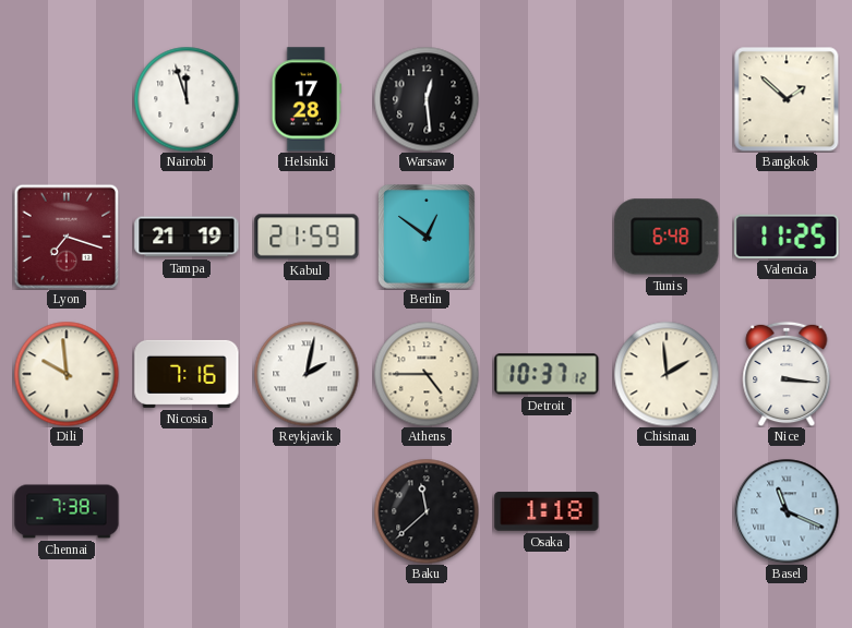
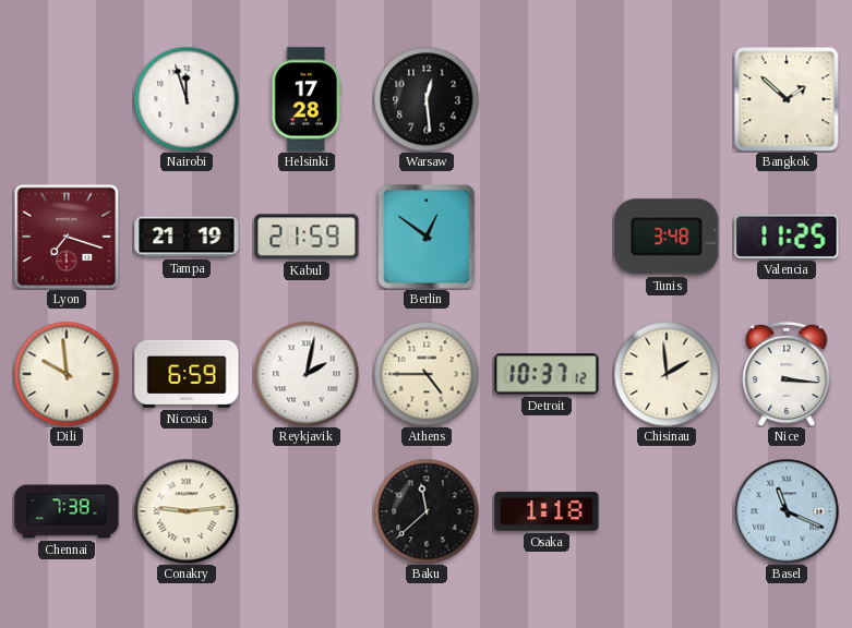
Tunis: 6:48 -> 3:48
Nicosia: 7:16 -> 6:59
Conakry: none -> 9:14
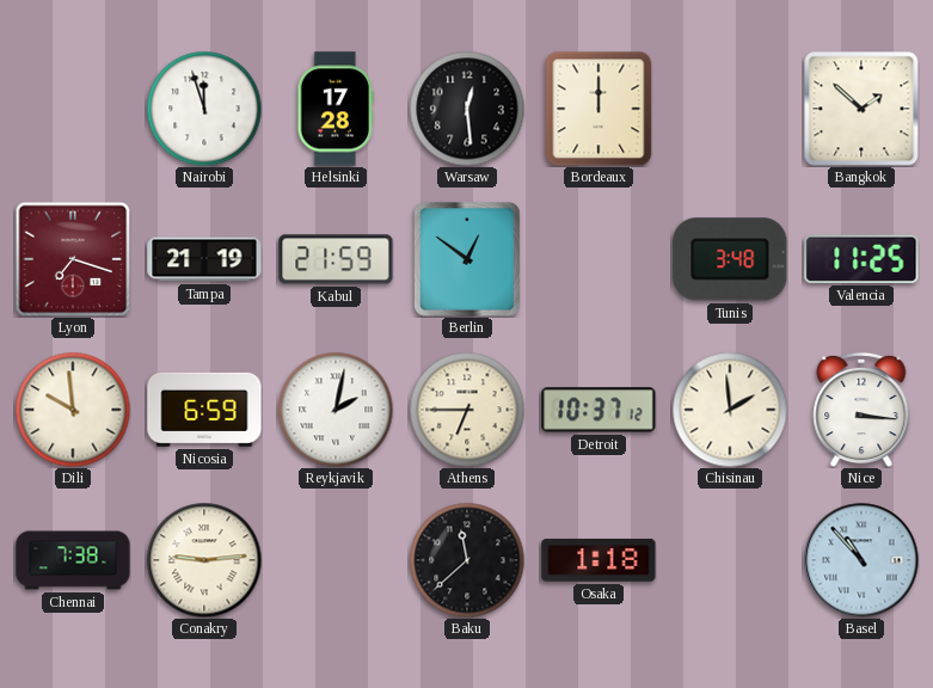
Bordeaux: none -> 12:00
Athens: 4:45 -> 6:45
Basel: 11:19 -> 10:53
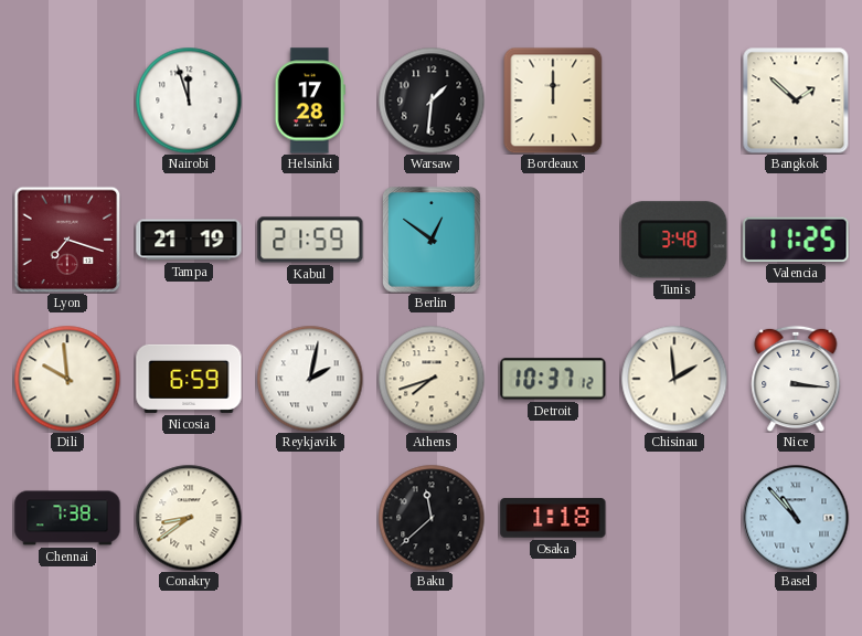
Warsaw: 12:29 -> 1:31
Athens: 6:45 -> 7:42
Conakry: 9:14 -> 8:39
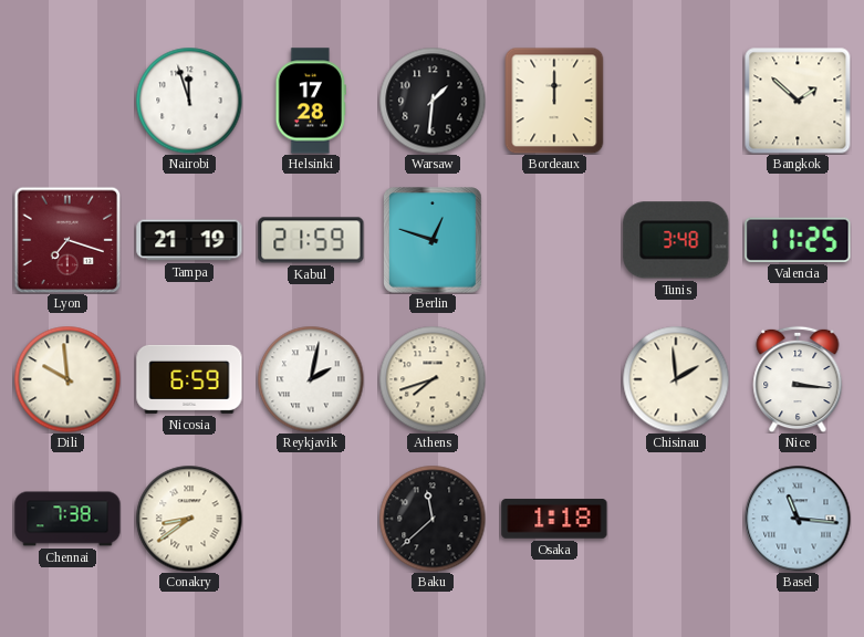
Berlin: 12:51 -> 12:48
Detroit: 10:37 -> none
Basel: 10:53 -> 11:16
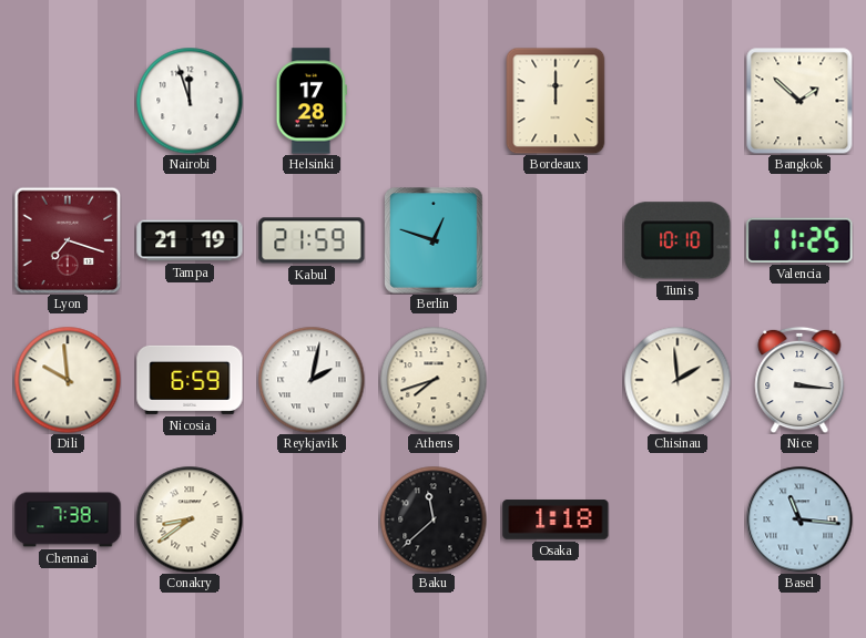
Warsaw: 1:31 -> none
Tunis: 3:48 -> 10:10
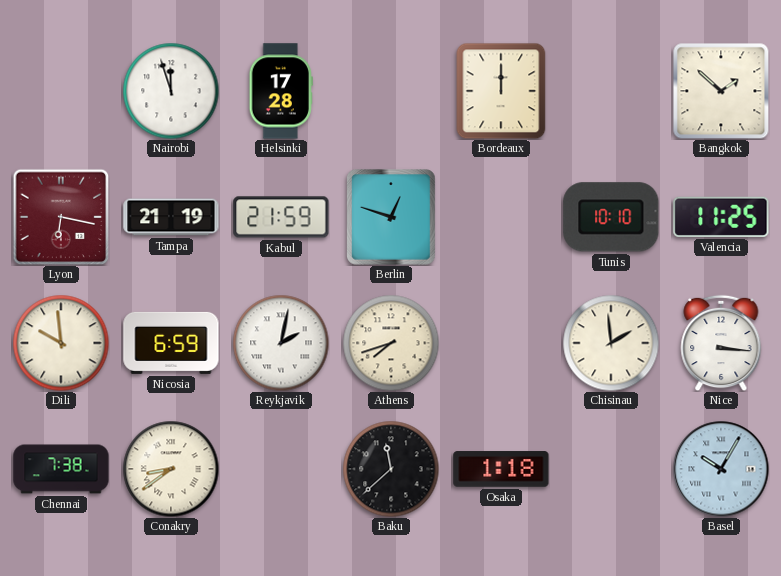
Lyon: 7:18 -> 6:17
Basel: 11:16 -> 10:05
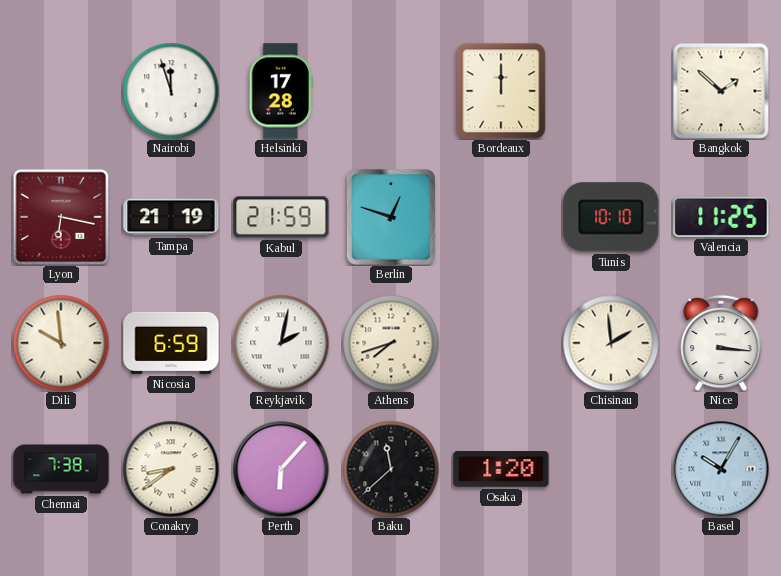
Perth: none -> 6:07
Osaka: 1:18 -> 1:20
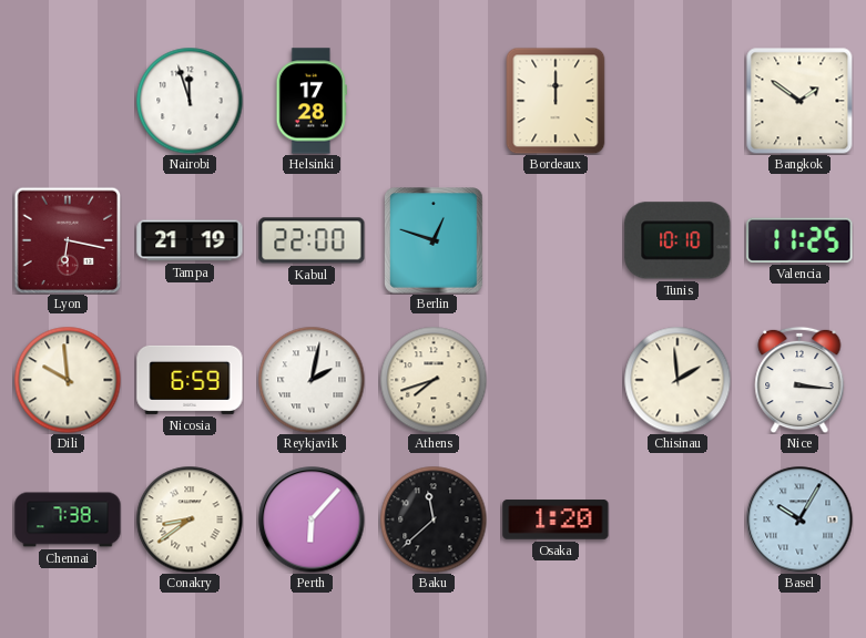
Bangkok: 1:52 -> 1:51
Kabul: 21:59 -> 22:00
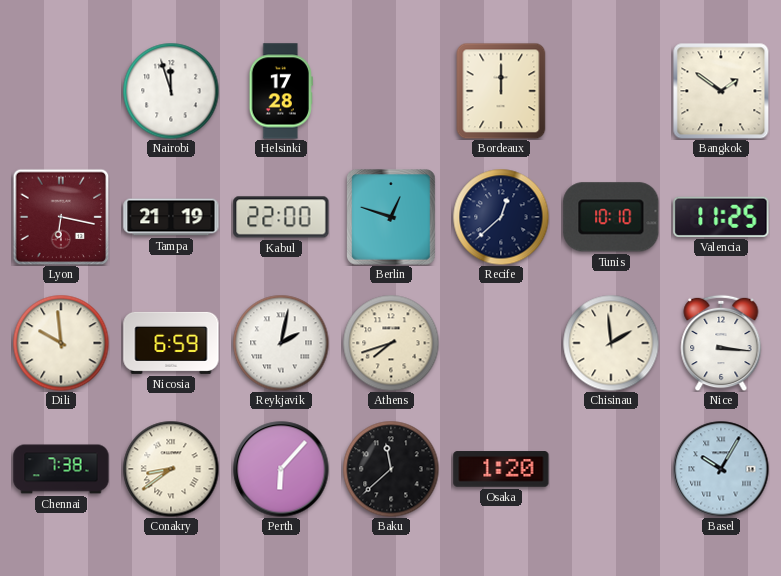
Recife: none -> 12:38
